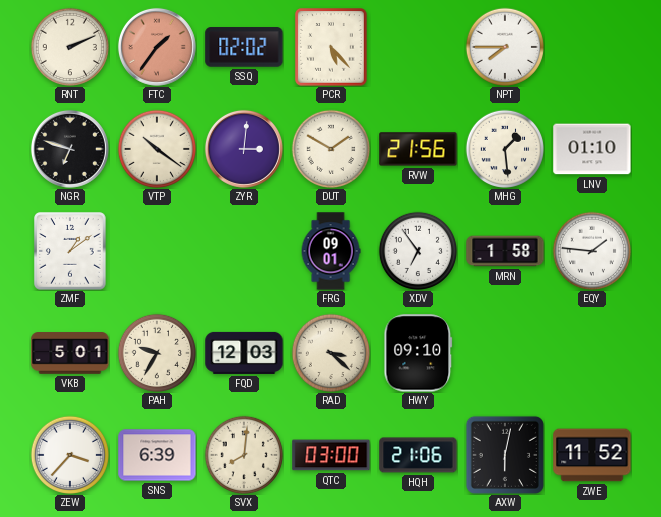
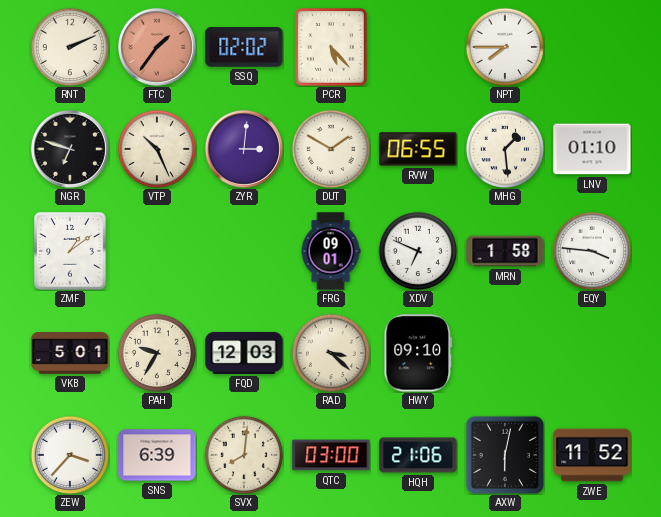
VTP: 10:21 -> 10:26
RVW: 21:56 -> 06:55
XDV: 6:54 -> 6:49
EQY: 1:46 -> 3:46
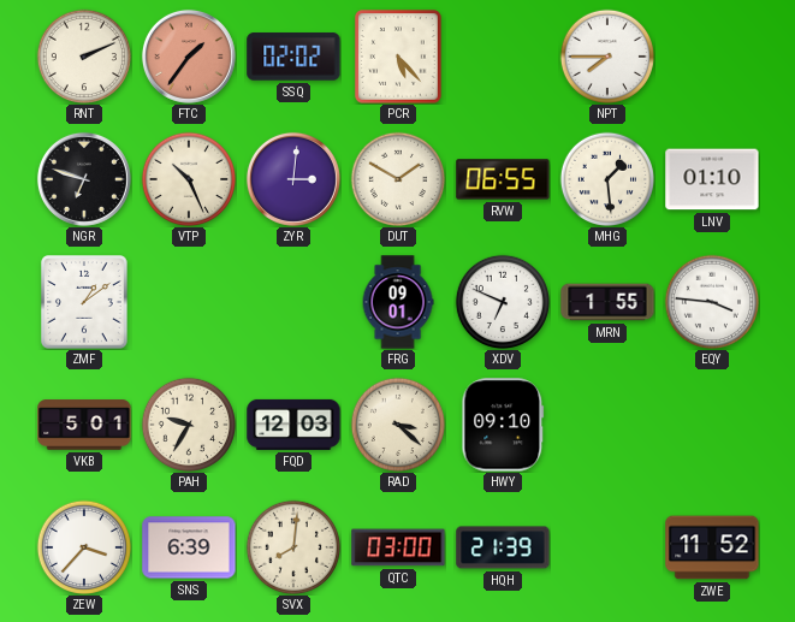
MRN: 1:58 -> 1:55
HQH: 21:06 -> 21:39
AXW: 6:02 -> none
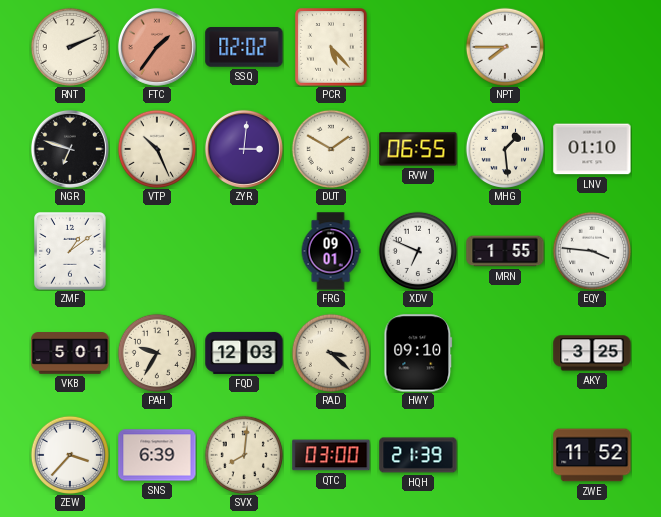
AKY: none -> 3:25
